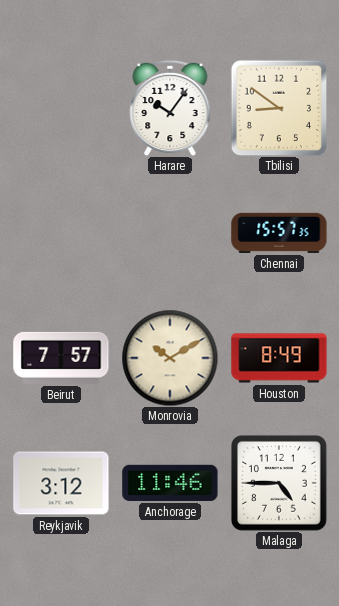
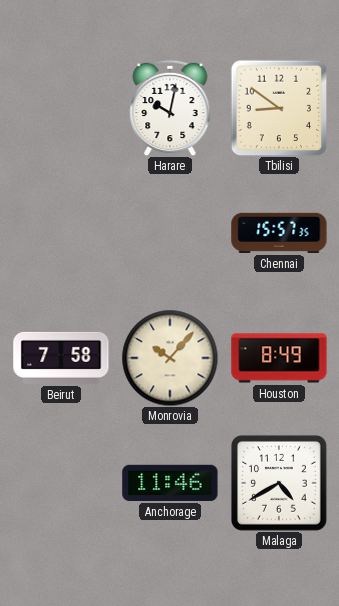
Harare: 10:06 -> 10:02
Beirut: 7:57 -> 7:58
Monrovia: 10:10 -> 10:07
Reykjavik: 3:12 -> none
Malaga: 4:45 -> 4:40
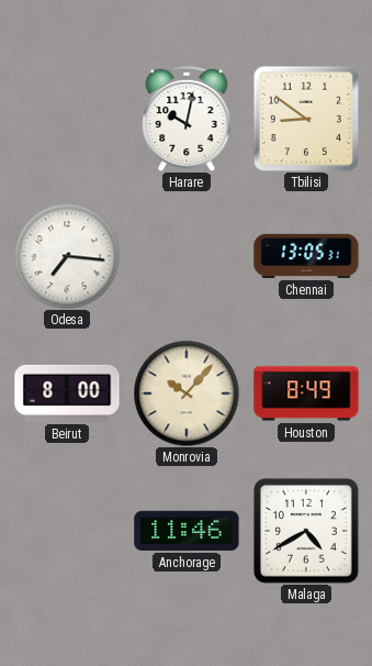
Odesa: none -> 7:16
Chennai: 15:57 -> 13:05
Beirut: 7:58 -> 8:00
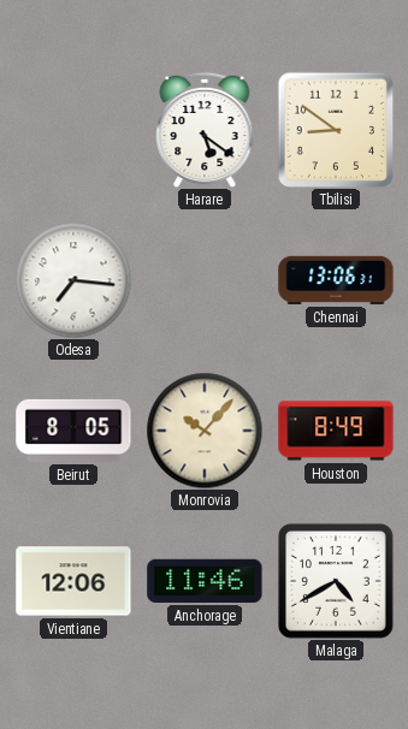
Harare: 10:02 -> 5:21
Chennai: 13:05 -> 13:06
Beirut: 8:00 -> 8:05
Vientiane: none -> 12:06
